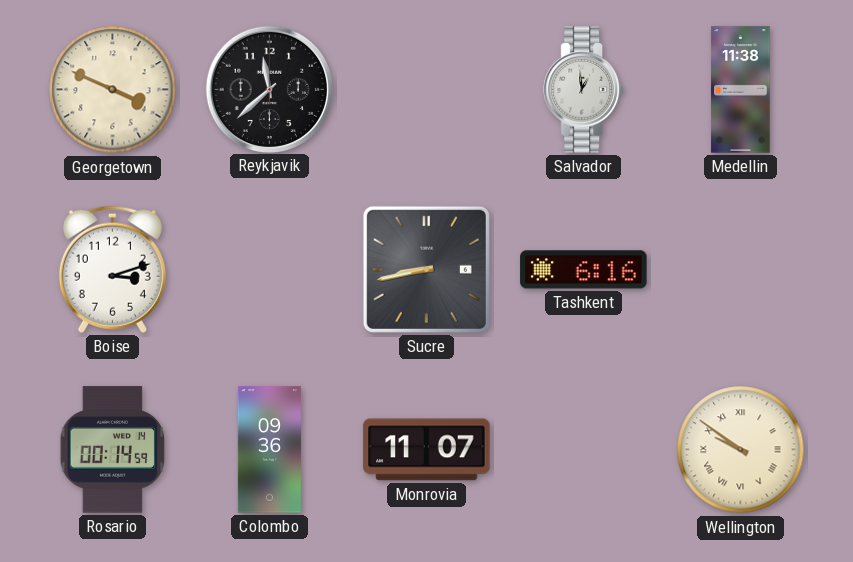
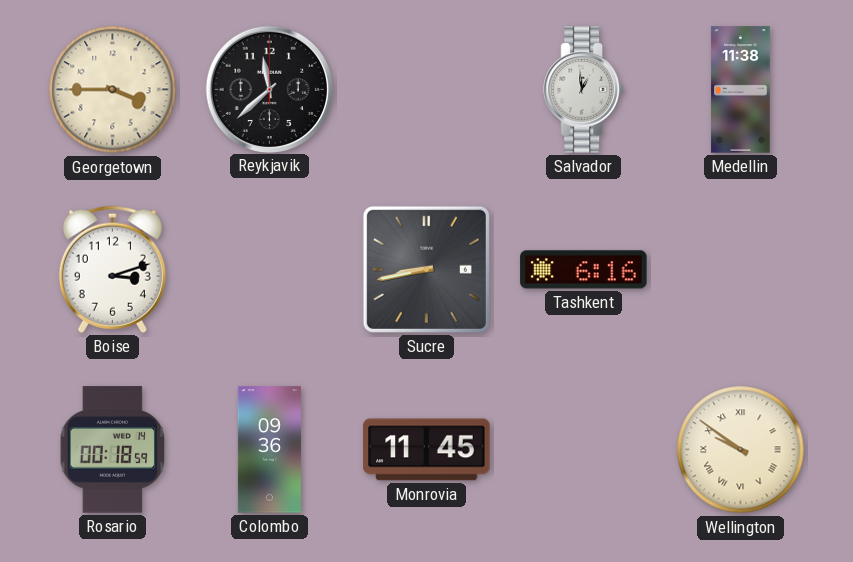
Georgetown: 3:49 -> 3:45
Rosario: 00:14 -> 00:18
Monrovia: 11:07 -> 11:45
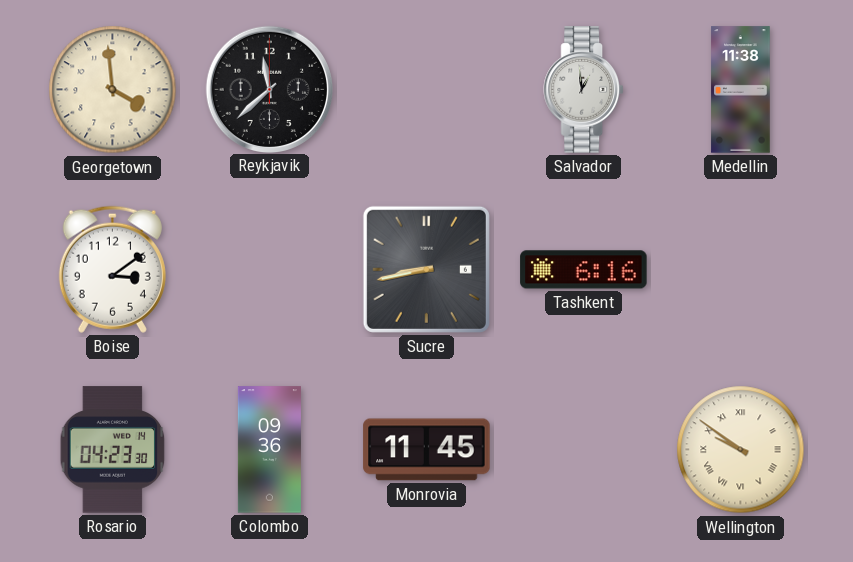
Georgetown: 3:45 -> 3:59
Boise: 3:12 -> 3:09
Rosario: 00:18 -> 04:23
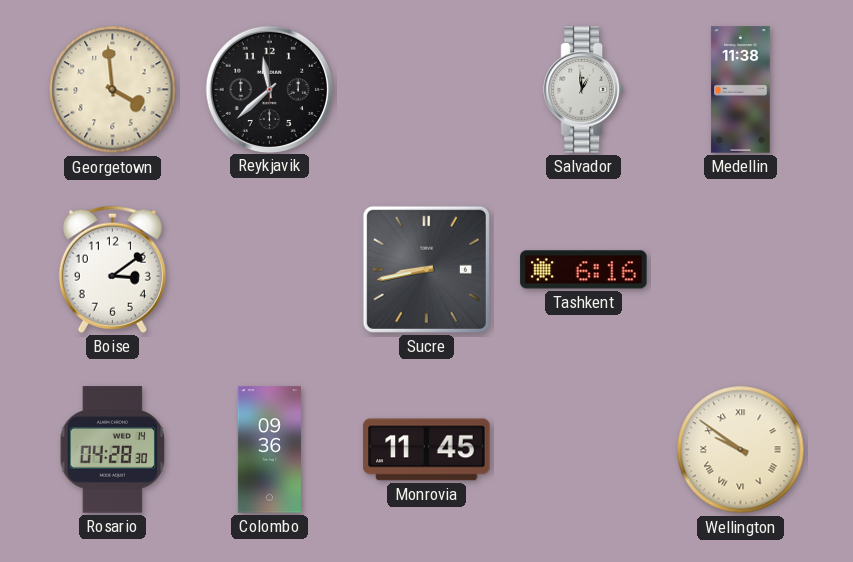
Rosario: 04:23 -> 04:28
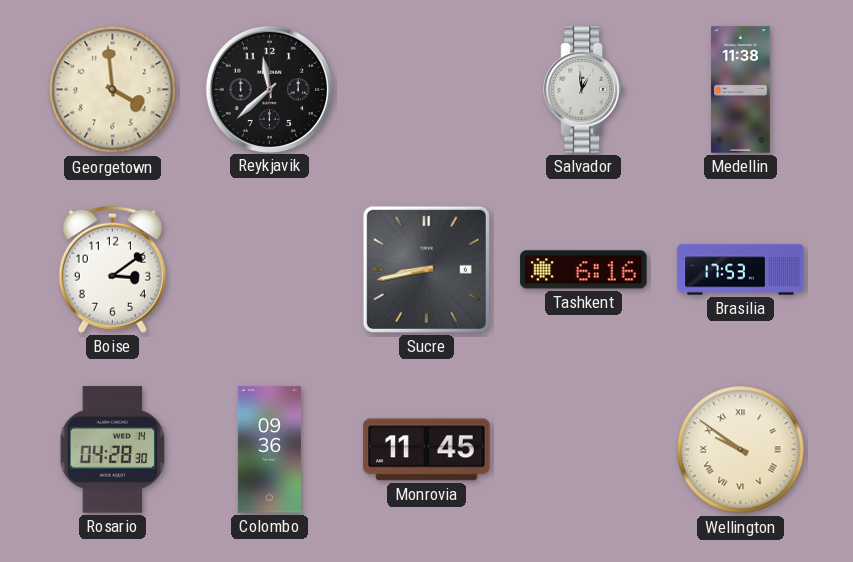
Brasilia: none -> 17:53
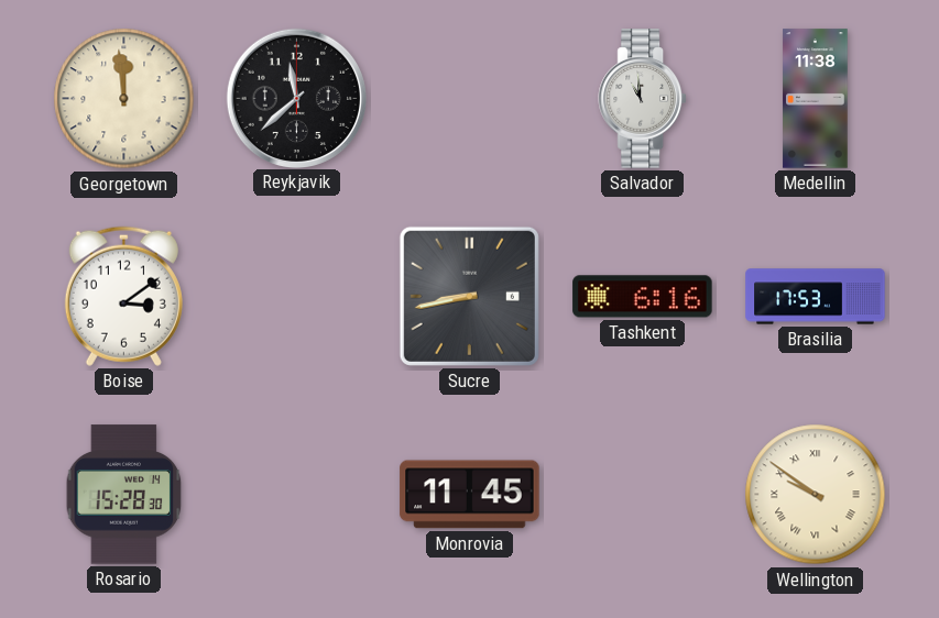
Georgetown: 3:59 -> 11:59
Salvador: 12:59 -> 10:59
Rosario: 04:28 -> 15:28
Colombo: 09:36 -> none
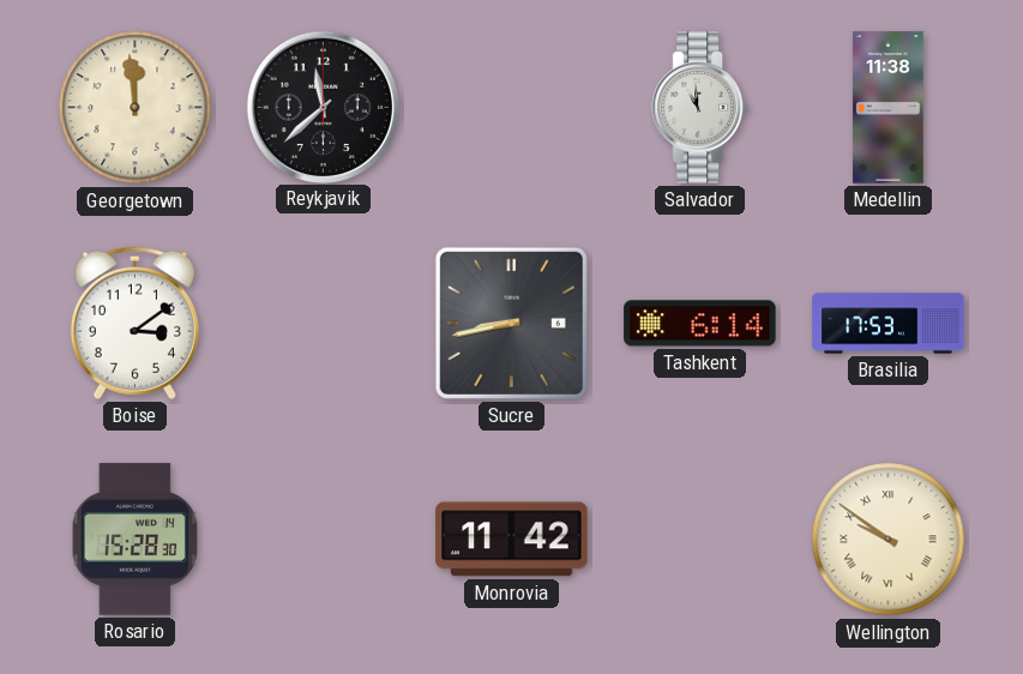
Tashkent: 6:16 -> 6:14
Monrovia: 11:45 -> 11:42
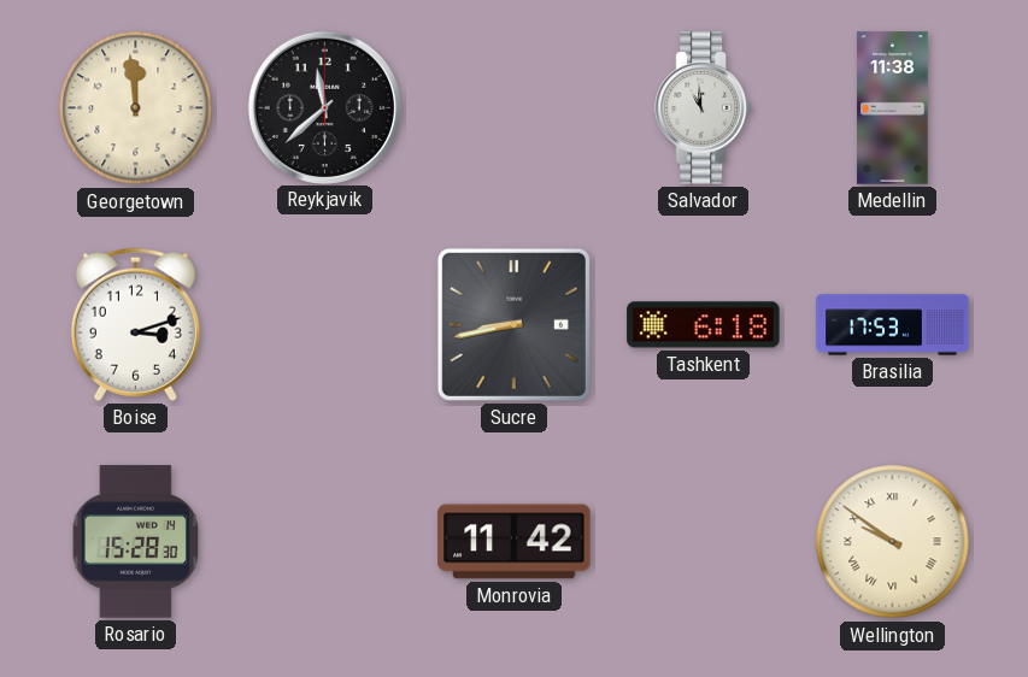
Boise: 3:09 -> 3:12
Tashkent: 6:14 -> 6:18
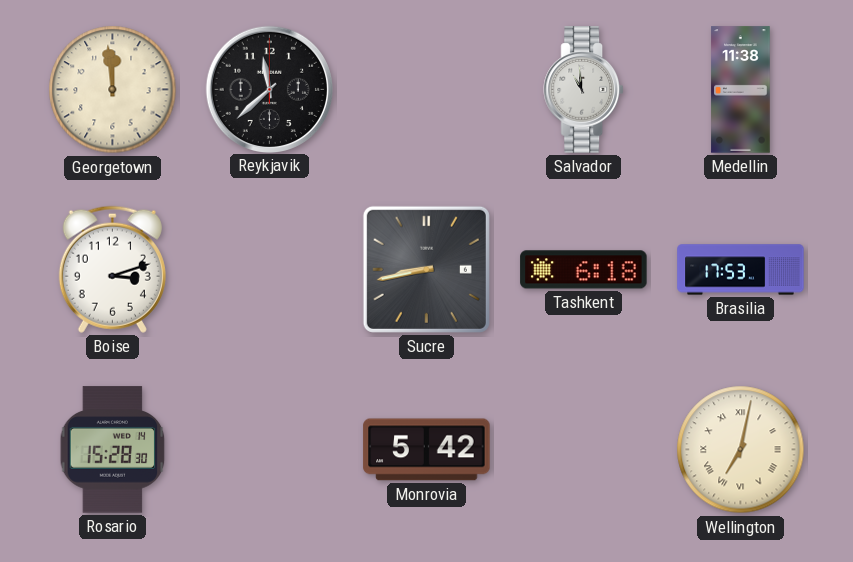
Monrovia: 11:42 -> 5:42
Wellington: 9:51 -> 7:02
